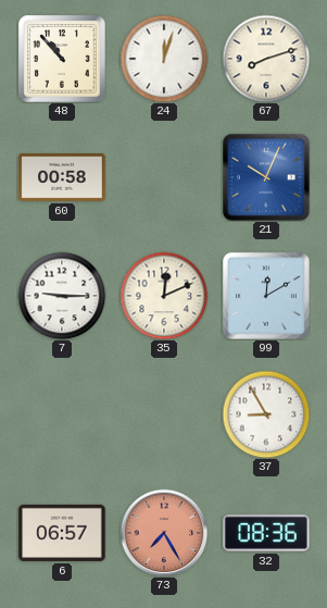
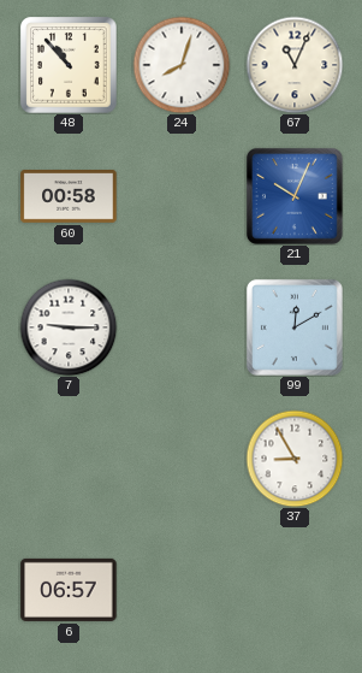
24: 12:03 -> 8:03
67: 8:12 -> 11:04
35: 12:11 -> none
73: 7:25 -> none
32: 08:36 -> none
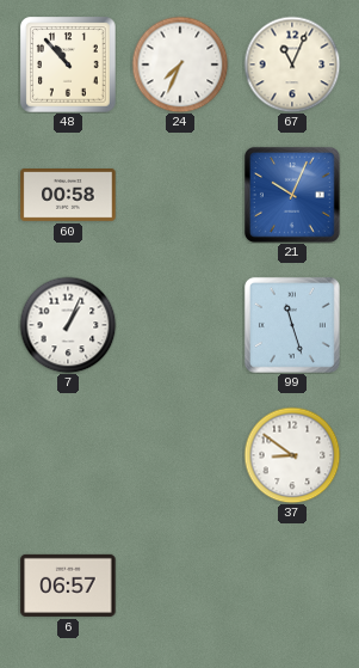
24: 8:03 -> 7:34
7: 9:15 -> 1:04
99: 12:10 -> 11:27
37: 8:55 -> 8:51
